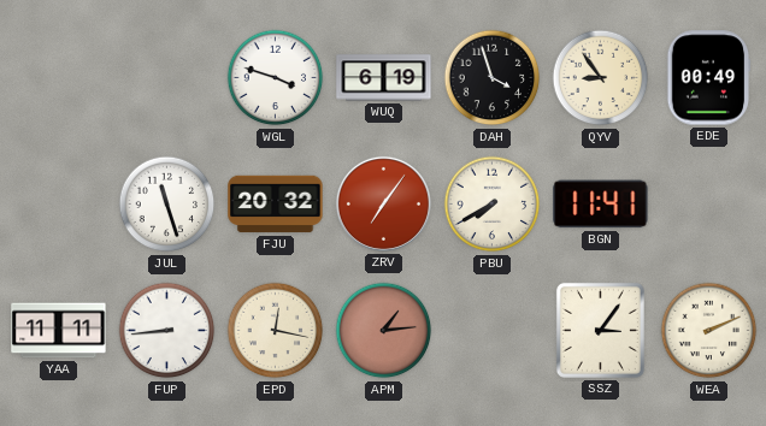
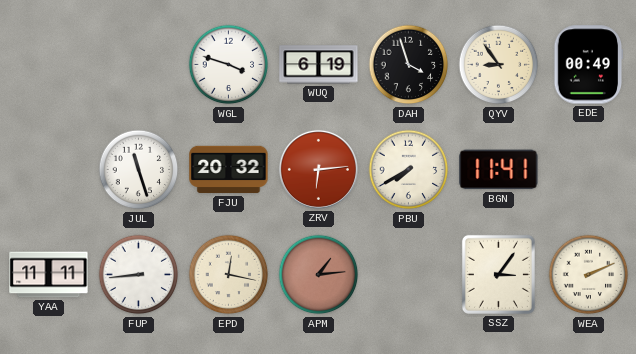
ZRV: 7:06 -> 6:14
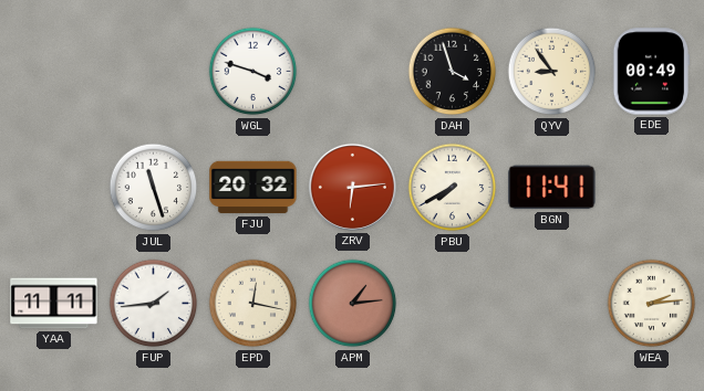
WUQ: 6:19 -> none
FUP: 8:44 -> 1:44
SSZ: 3:06 -> none
WEA: 2:11 -> 2:14
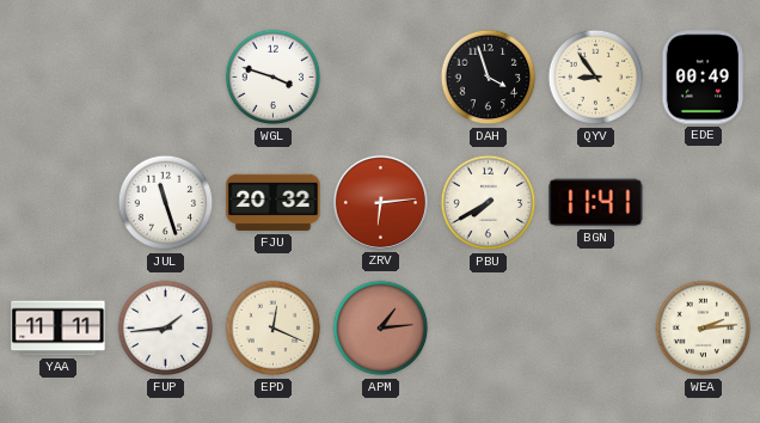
EPD: 12:17 -> 12:19
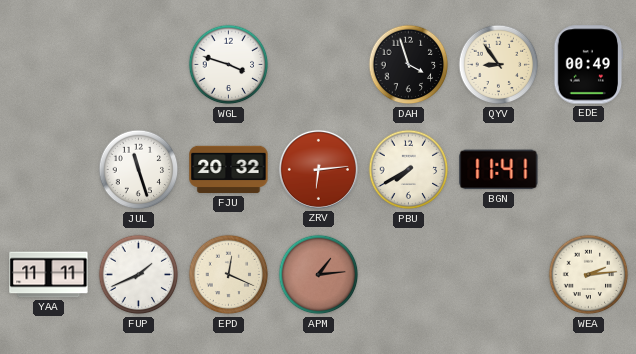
FUP: 1:44 -> 1:41
